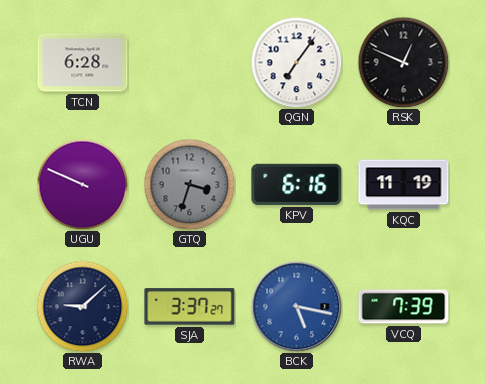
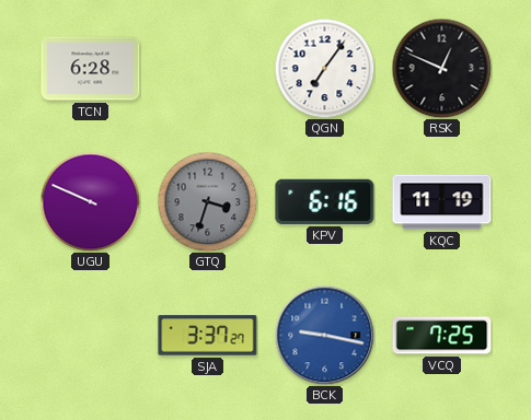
RWA: 9:08 -> none
BCK: 5:17 -> 9:17
VCQ: 7:39 -> 7:25
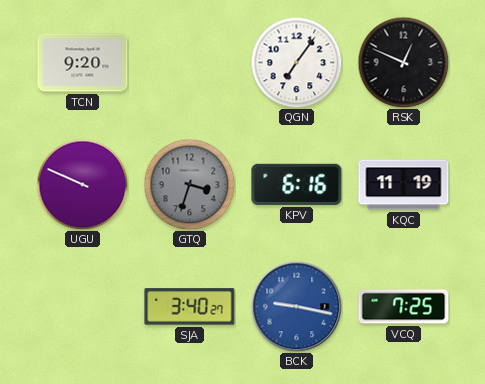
TCN: 6:28 -> 9:20
SJA: 3:37 -> 3:40
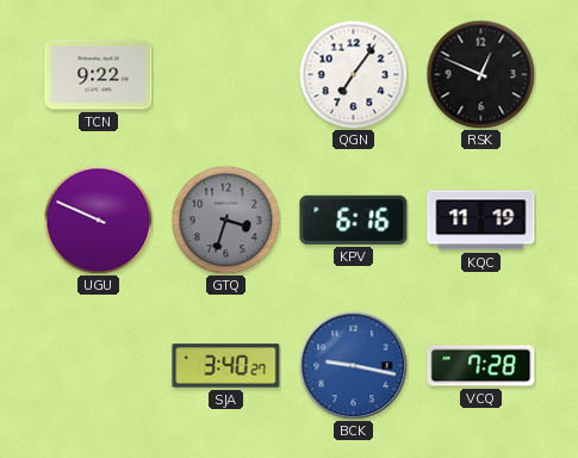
TCN: 9:20 -> 9:22
VCQ: 7:25 -> 7:28
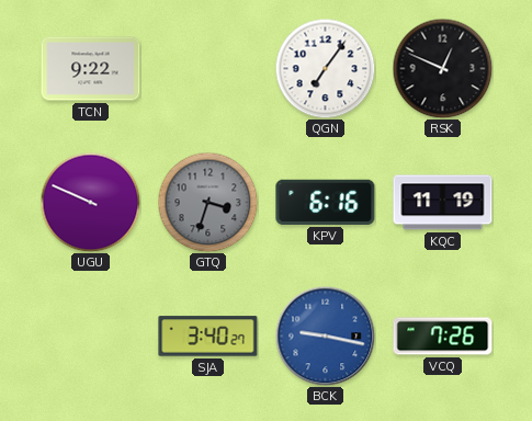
VCQ: 7:28 -> 7:26
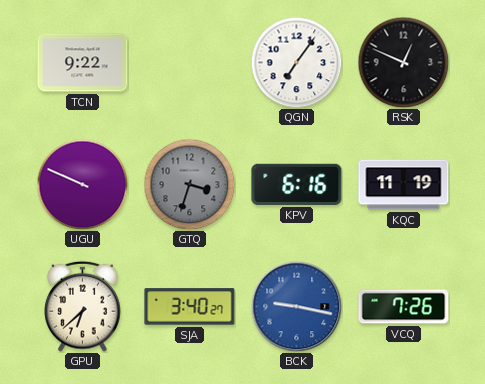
GPU: none -> 6:38
